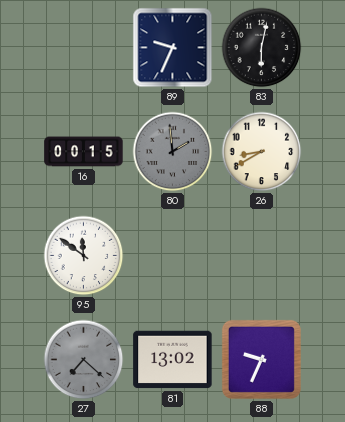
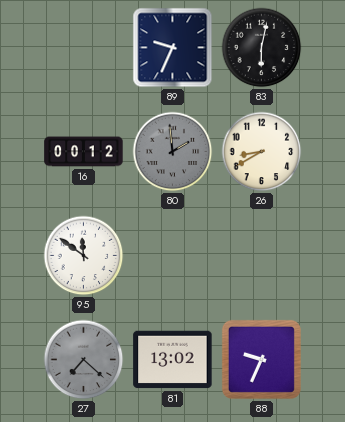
16: 00:15 -> 00:12
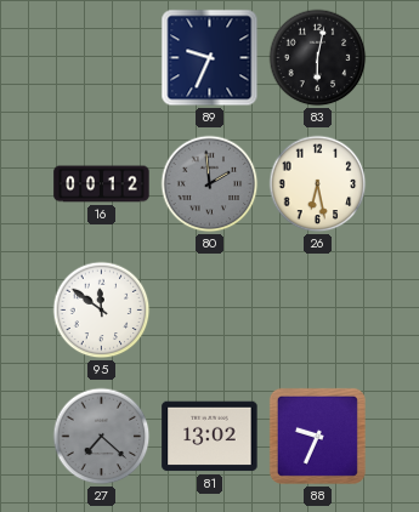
26: 8:40 -> 6:28
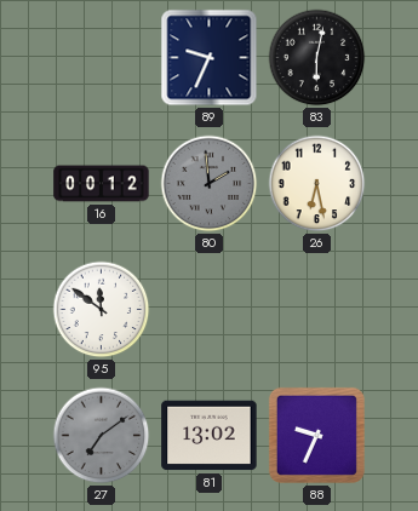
27: 7:22 -> 7:09
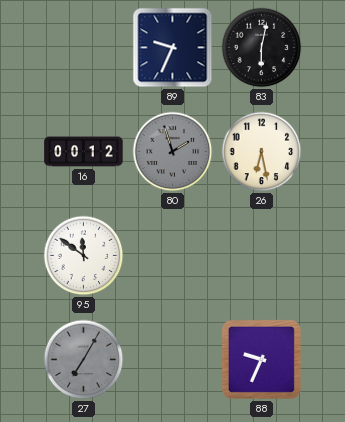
80: 1:59 -> 1:57
27: 7:09 -> 7:05
81: 13:02 -> none
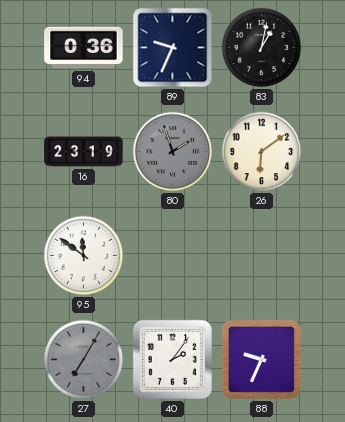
94: none -> 0:36
83: 6:02 -> 1:02
16: 00:12 -> 23:19
26: 6:28 -> 6:09
40: none -> 2:06
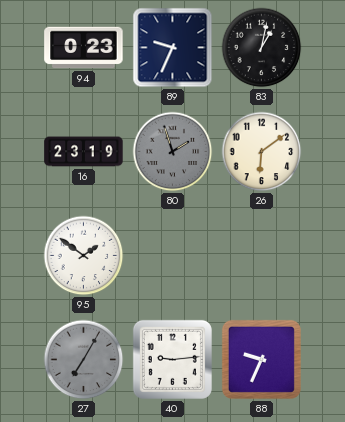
94: 0:36 -> 0:23
95: 11:51 -> 1:51
40: 2:06 -> 9:14
